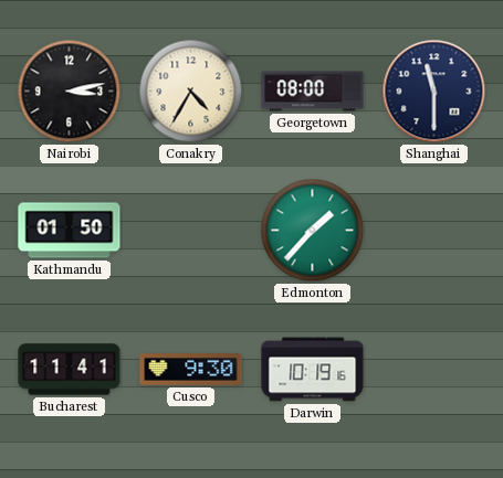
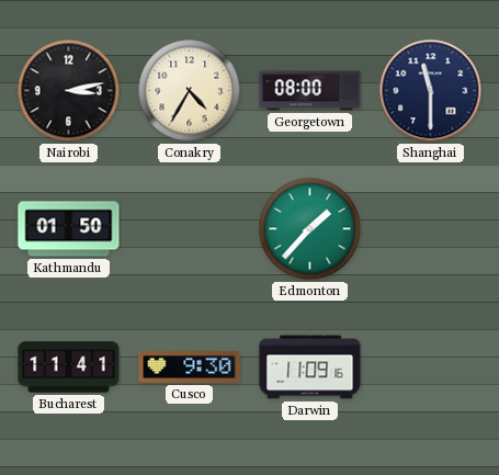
Darwin: 10:19 -> 11:09
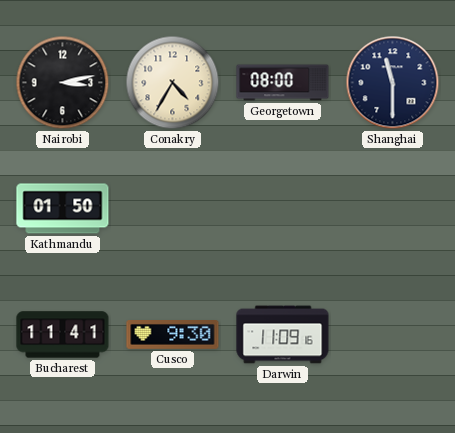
Edmonton: 1:37 -> none
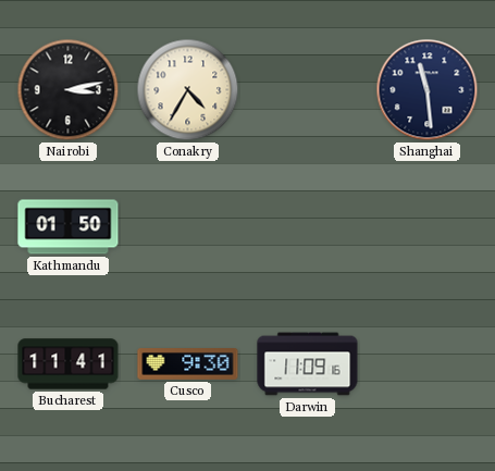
Georgetown: 08:00 -> none
Shanghai: 11:30 -> 11:29
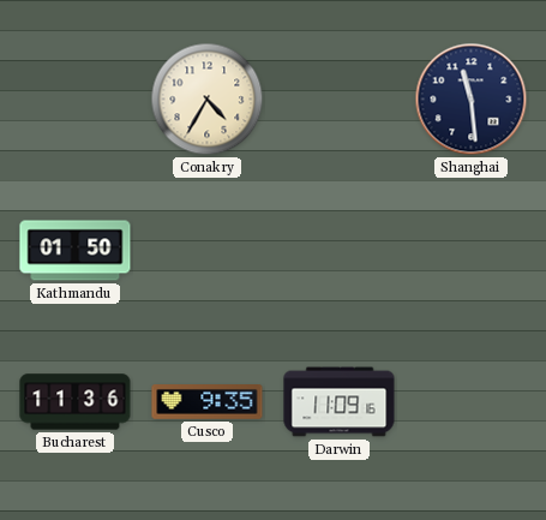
Nairobi: 3:13 -> none
Bucharest: 11:41 -> 11:36
Cusco: 9:30 -> 9:35
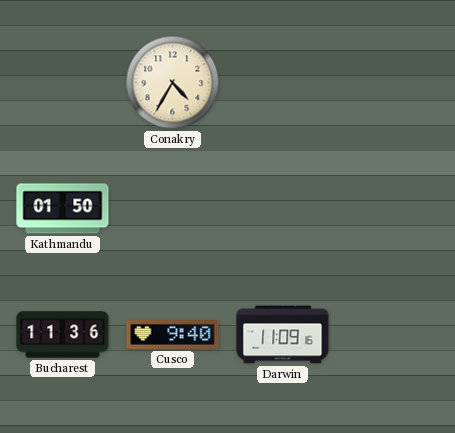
Shanghai: 11:29 -> none
Cusco: 9:35 -> 9:40
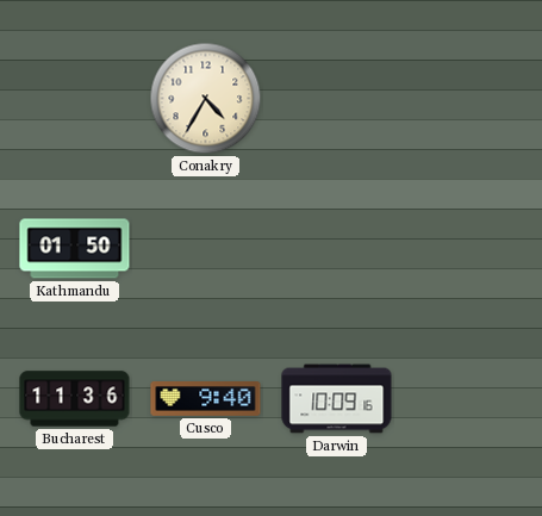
Darwin: 11:09 -> 10:09
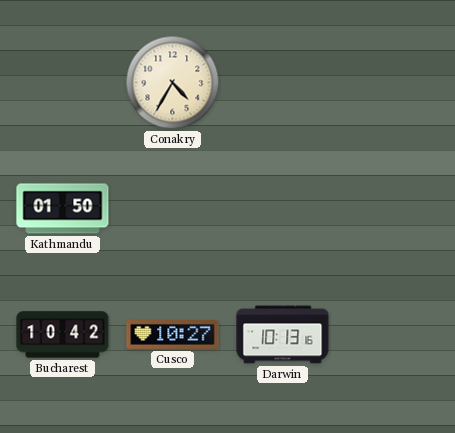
Bucharest: 11:36 -> 10:42
Cusco: 9:40 -> 10:27
Darwin: 10:09 -> 10:13
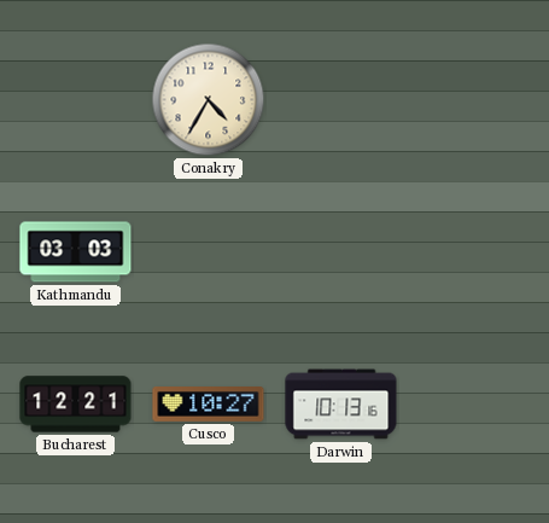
Kathmandu: 01:50 -> 03:03
Bucharest: 10:42 -> 12:21
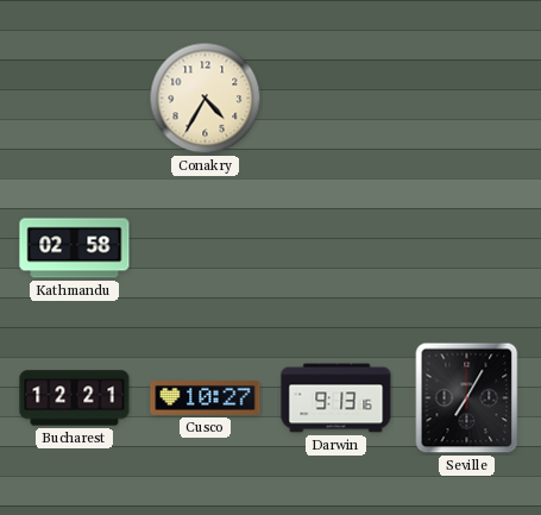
Kathmandu: 03:03 -> 02:58
Darwin: 10:13 -> 9:13
Seville: none -> 7:05
